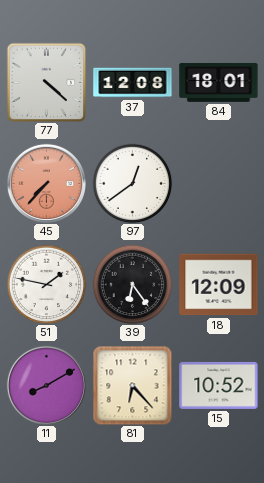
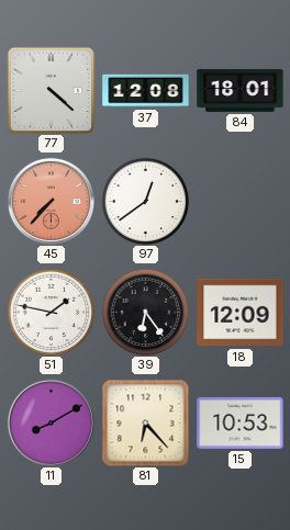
15: 10:52 -> 10:53
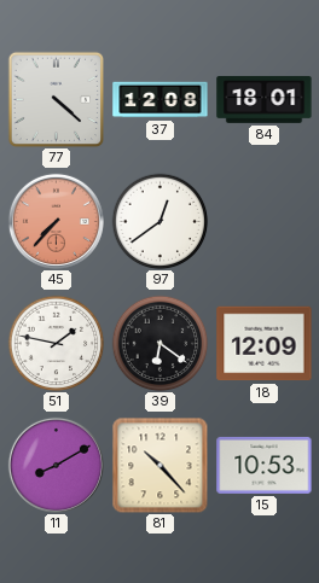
39: 6:24 -> 6:21
81: 6:23 -> 10:23
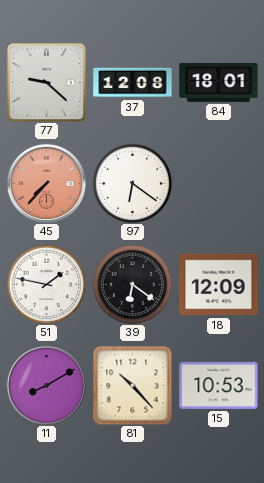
77: 4:22 -> 9:22
97: 12:39 -> 6:21
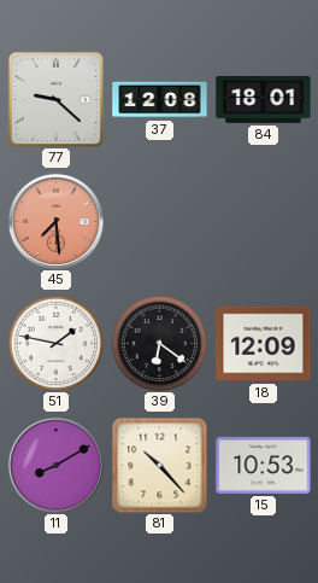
45: 7:37 -> 7:29
97: 6:21 -> none
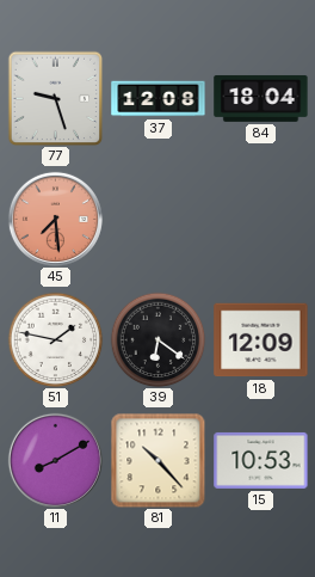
77: 9:22 -> 9:27
84: 18:01 -> 18:04
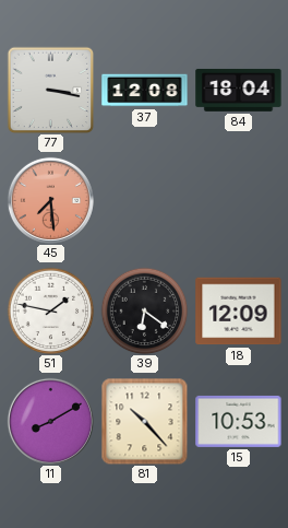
77: 9:27 -> 3:17
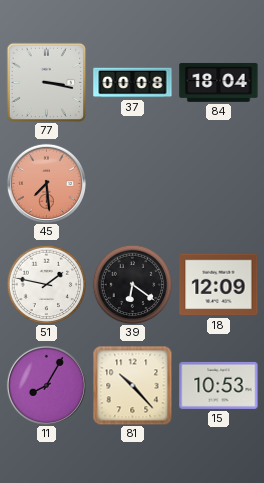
37: 12:08 -> 00:08
11: 8:10 -> 8:05
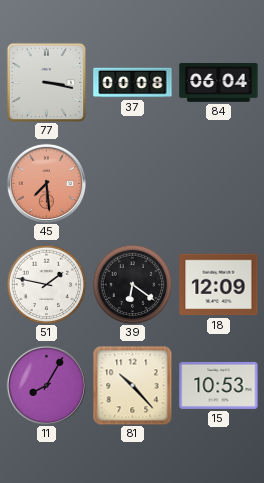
84: 18:04 -> 06:04
